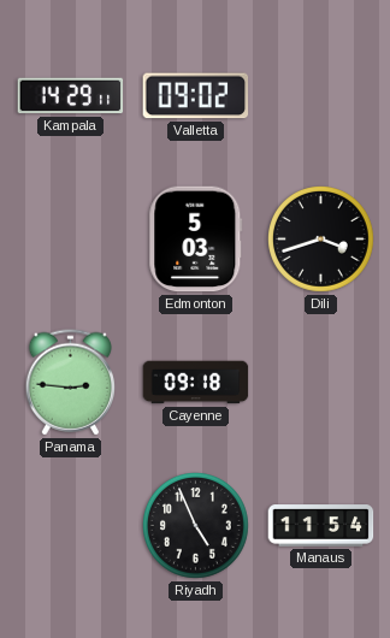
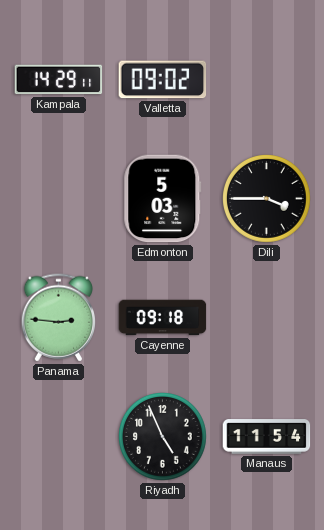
Dili: 3:42 -> 3:45
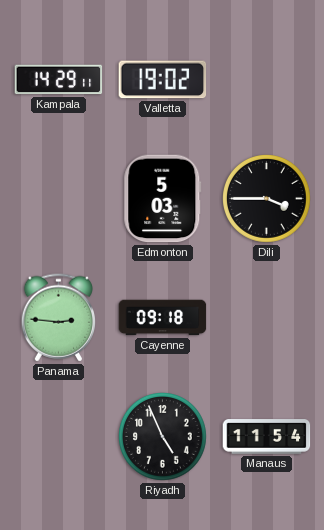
Valletta: 09:02 -> 19:02
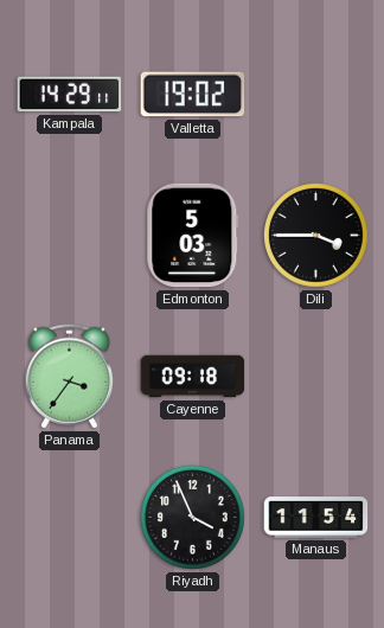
Panama: 2:46 -> 3:36
Riyadh: 4:56 -> 3:56
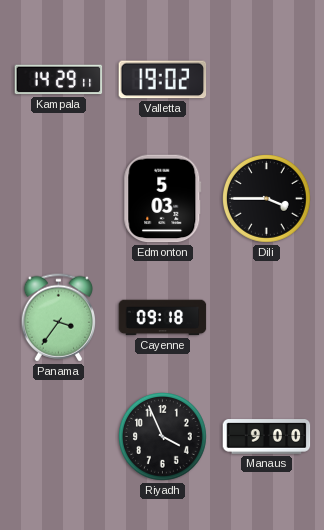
Manaus: 11:54 -> 9:00
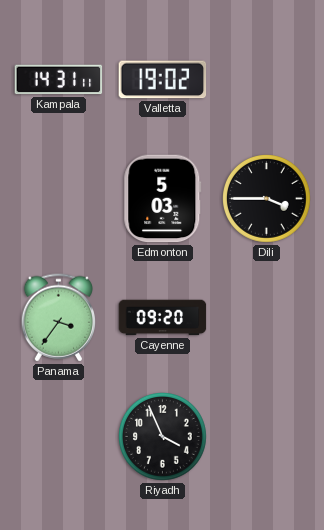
Kampala: 14:29 -> 14:31
Cayenne: 09:18 -> 09:20
Manaus: 9:00 -> none
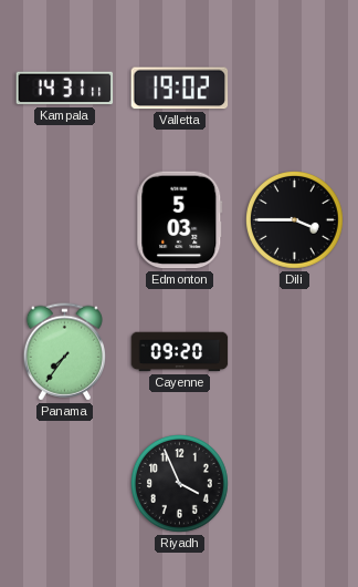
Panama: 3:36 -> 7:36
